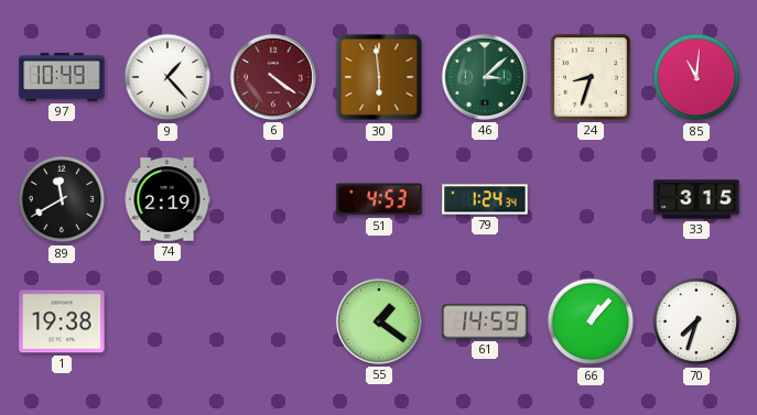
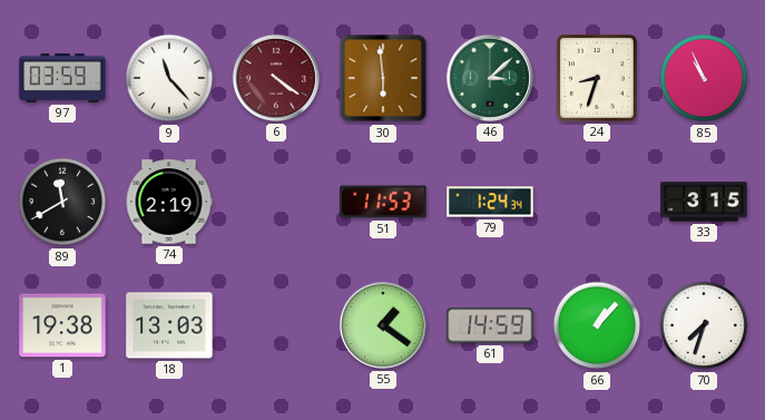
97: 10:49 -> 03:59
9: 1:23 -> 11:23
85: 11:01 -> 10:56
51: 4:53 -> 11:53
18: none -> 13:03
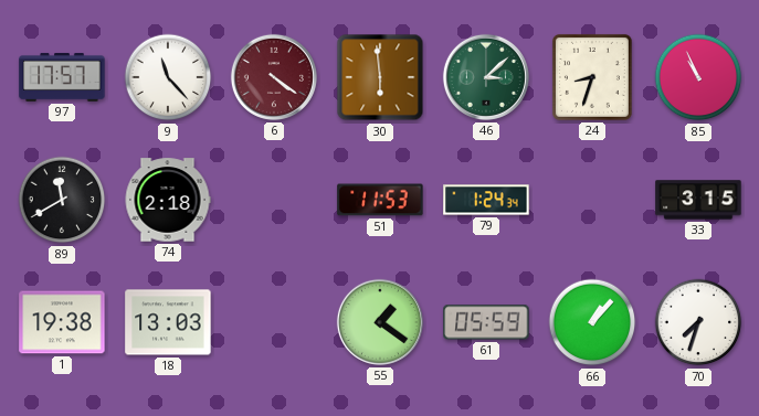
97: 03:59 -> 17:57
74: 2:19 -> 2:18
61: 14:59 -> 05:59
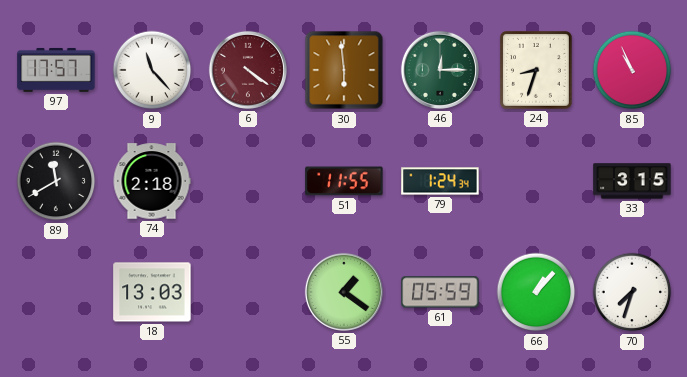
46: 3:08 -> 12:15
51: 11:53 -> 11:55
1: 19:38 -> none
